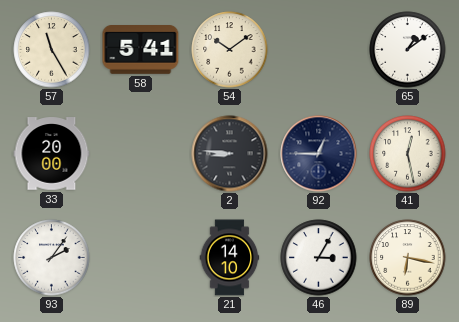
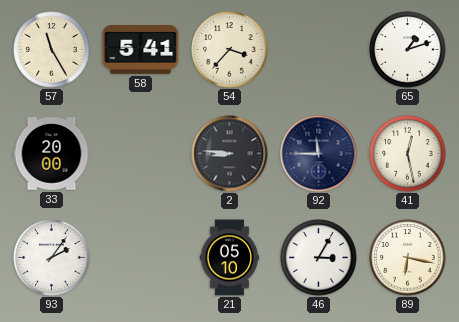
54: 10:09 -> 3:37
65: 1:09 -> 1:12
92: 12:45 -> 11:45
21: 14:10 -> 05:10
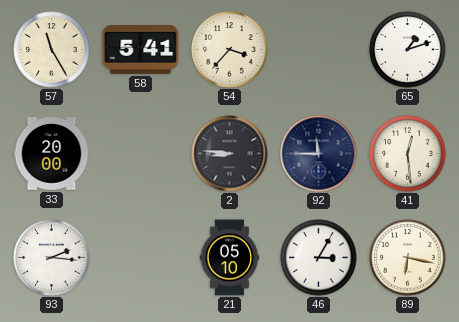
41: 12:28 -> 12:29
93: 2:06 -> 2:16
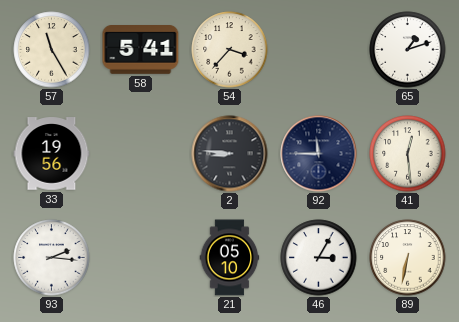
33: 20:00 -> 19:56
89: 6:17 -> 6:32
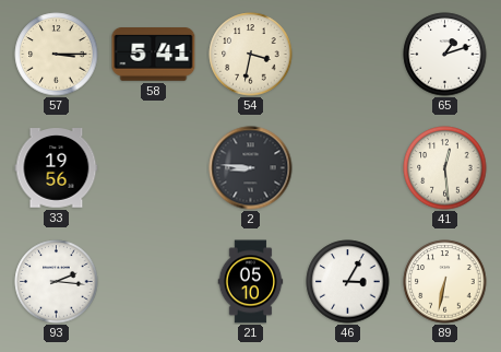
57: 11:25 -> 3:15
54: 3:37 -> 3:32
92: 11:45 -> none
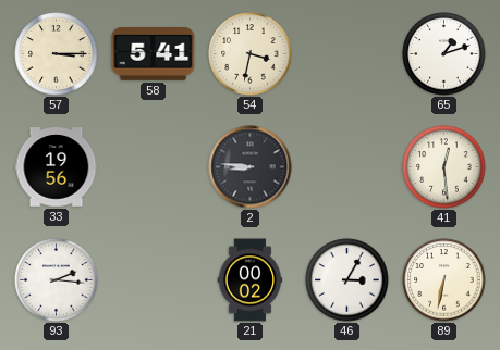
21: 05:10 -> 00:02
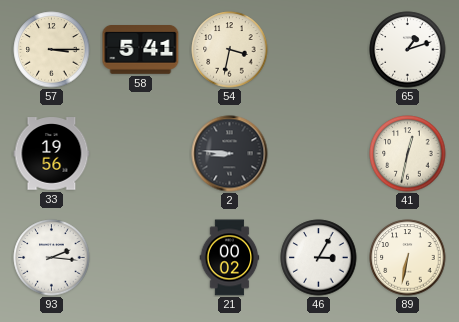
41: 12:29 -> 12:32
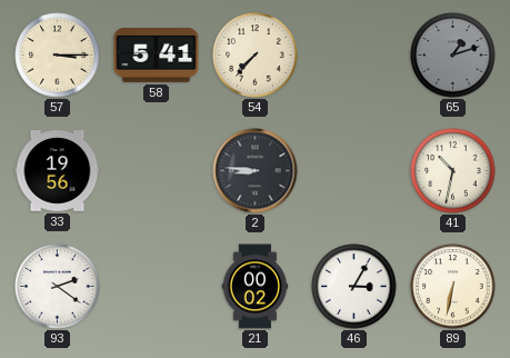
54: 3:32 -> 7:37
65 dial: white -> grey
41: 12:32 -> 10:32
93: 2:16 -> 2:21
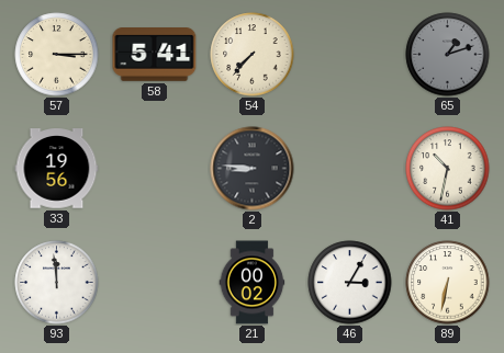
93: 2:21 -> 11:59
